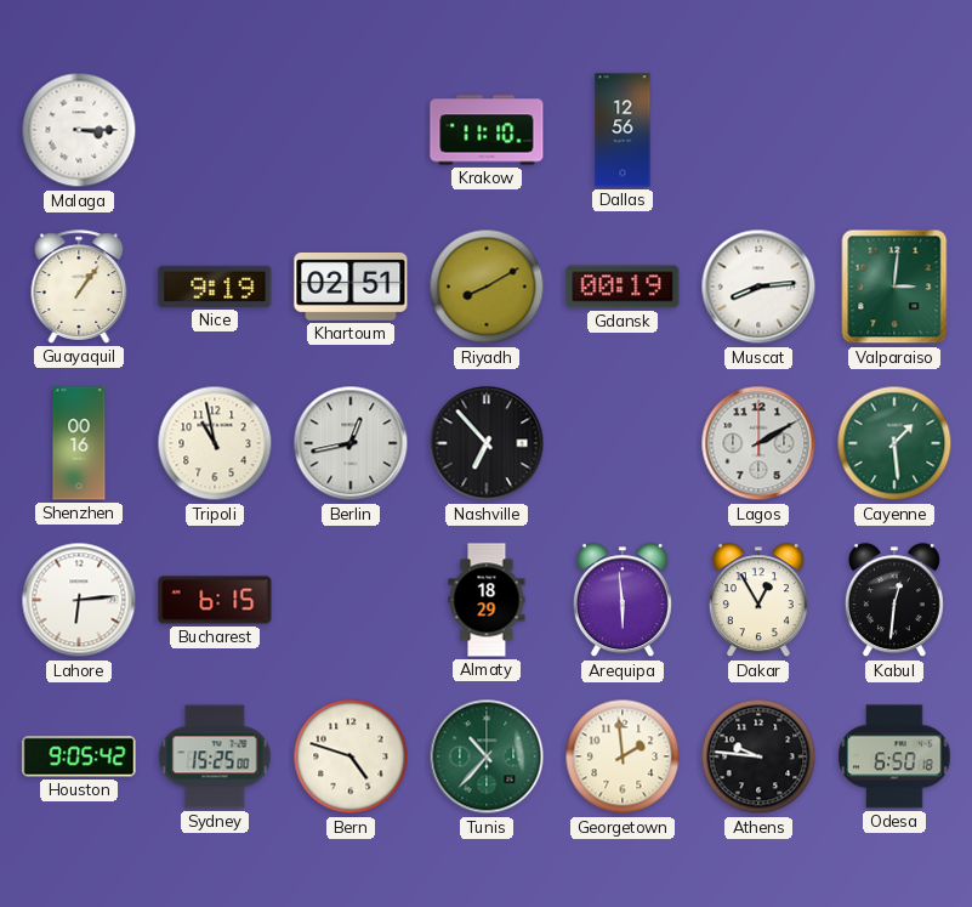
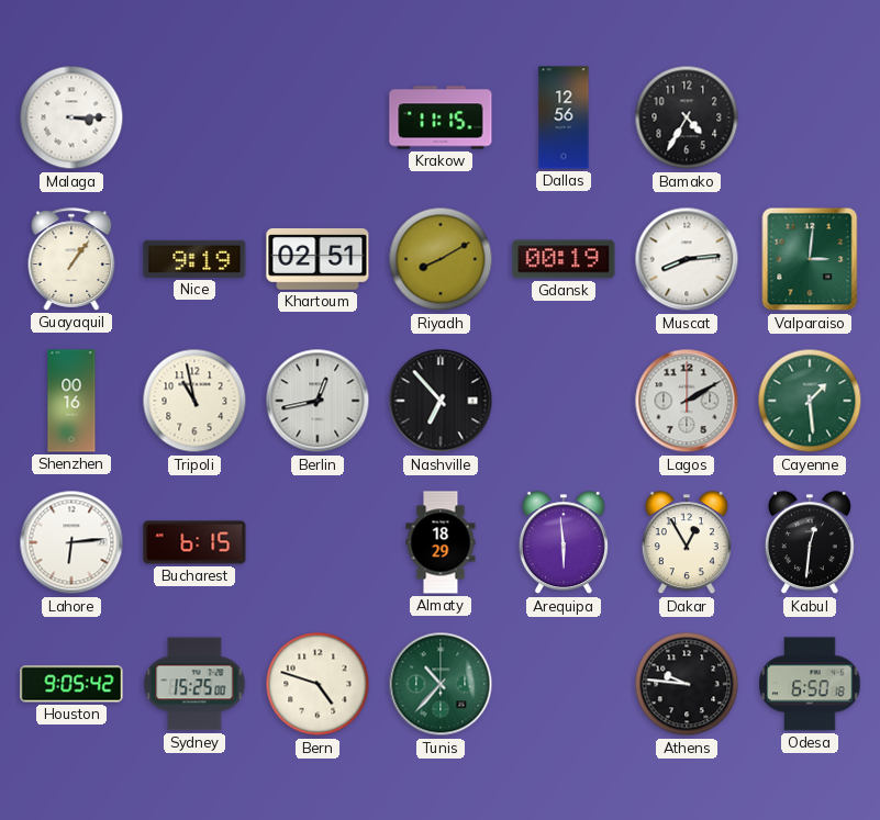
Krakow: 11:10 -> 11:15
Bamako: none -> 4:35
Georgetown: 1:59 -> none
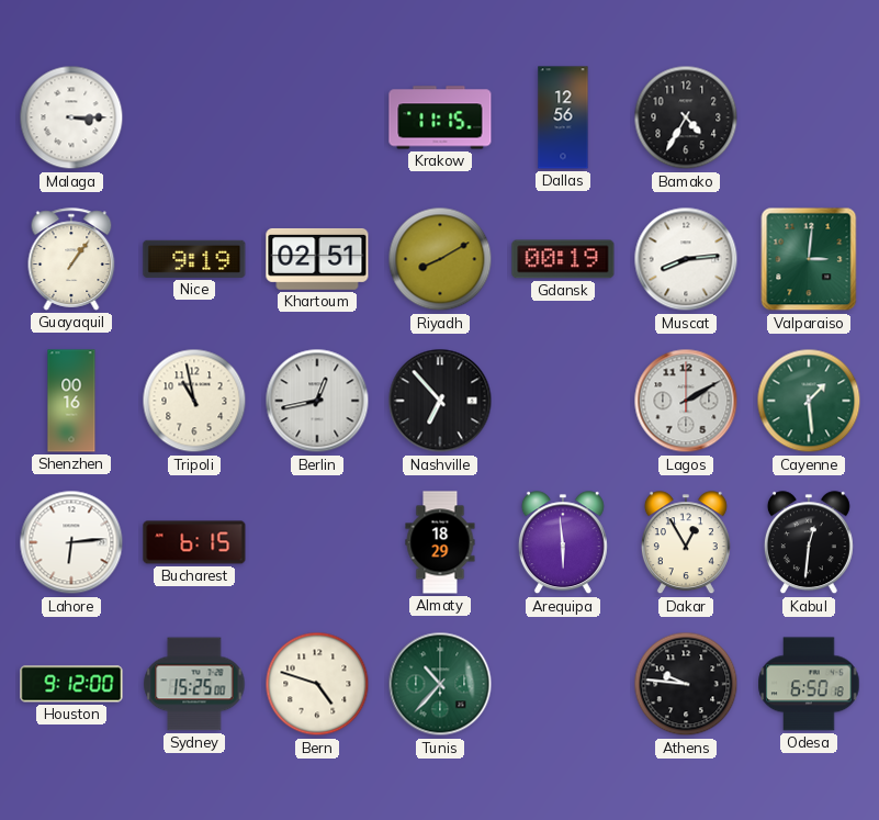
Houston: 9:05 -> 9:12
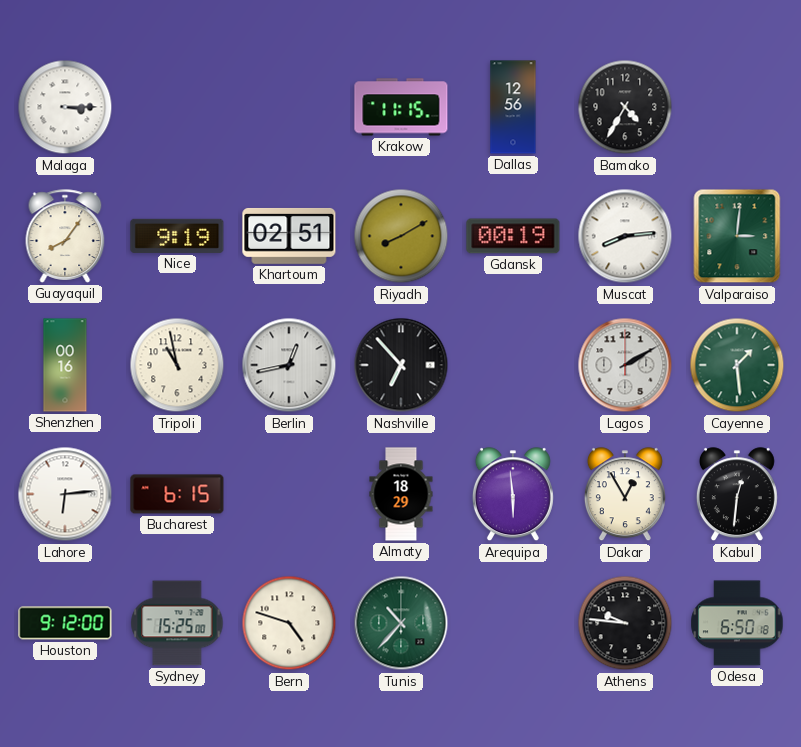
Guayaquil: 1:06 -> 8:06
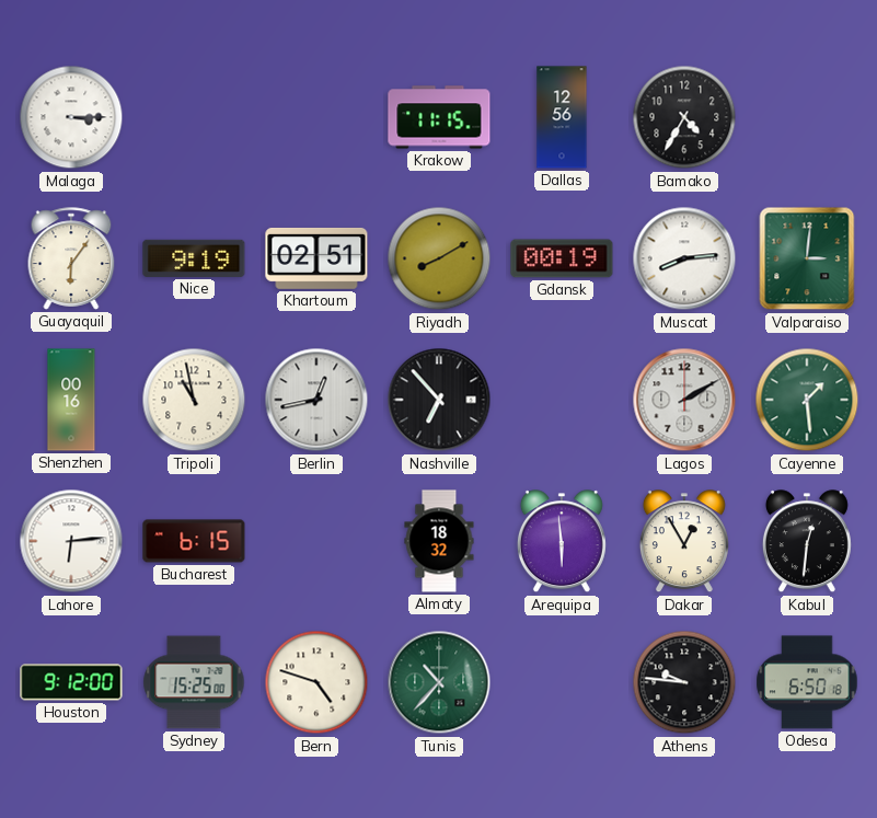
Guayaquil: 8:06 -> 6:06
Almaty: 18:29 -> 18:32
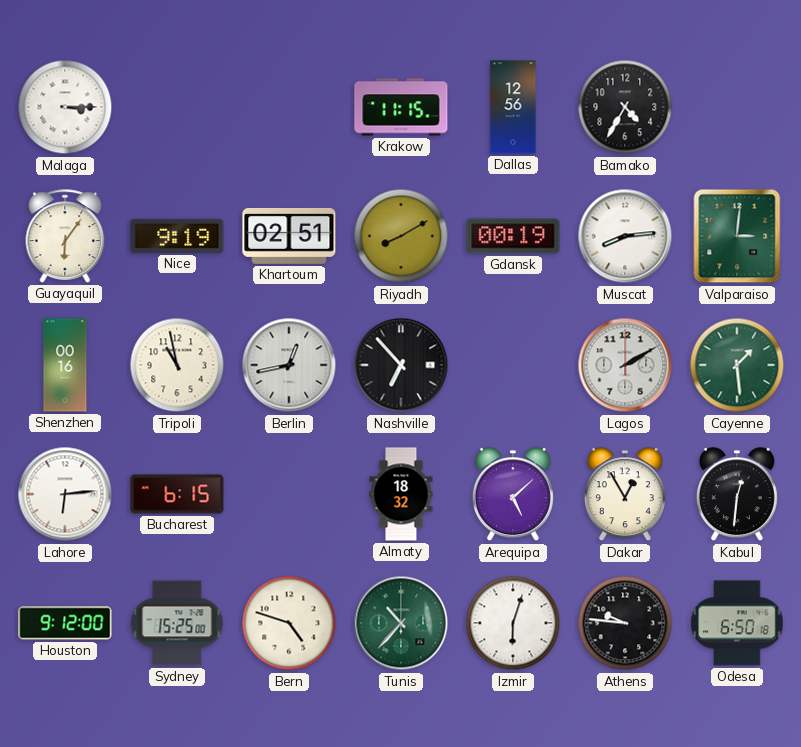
Arequipa: 5:59 -> 5:08
Izmir: none -> 6:03
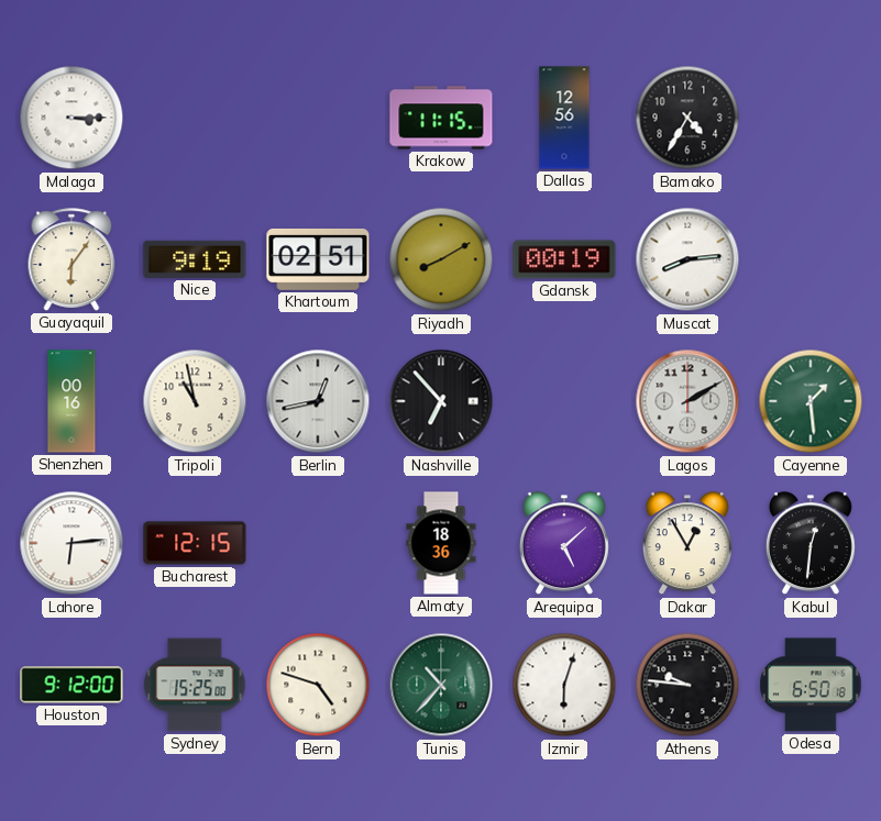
Valparaiso: 3:01 -> none
Bucharest: 6:15 -> 12:15
Almaty: 18:32 -> 18:36
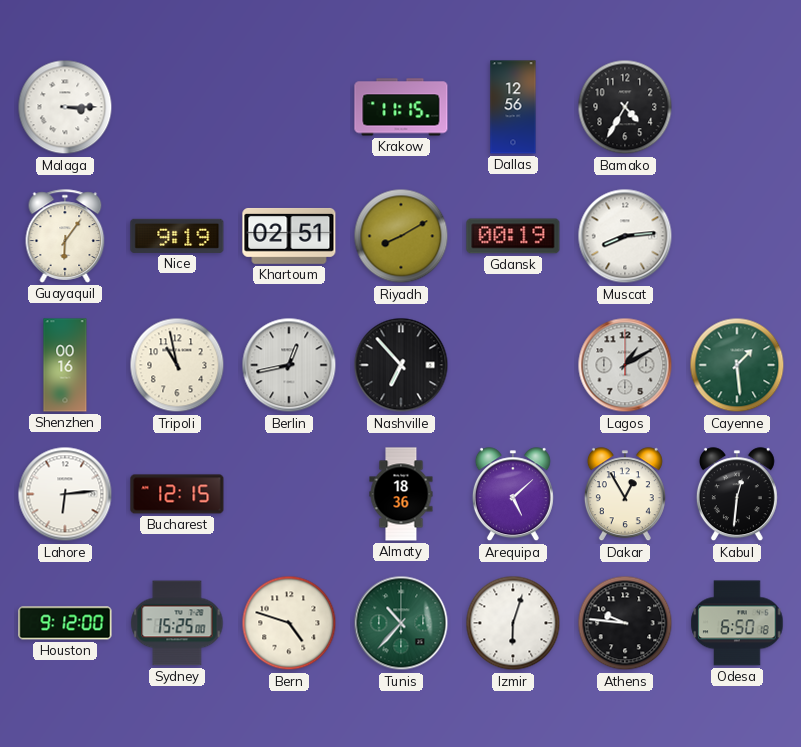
Lagos: 2:10 -> 1:10
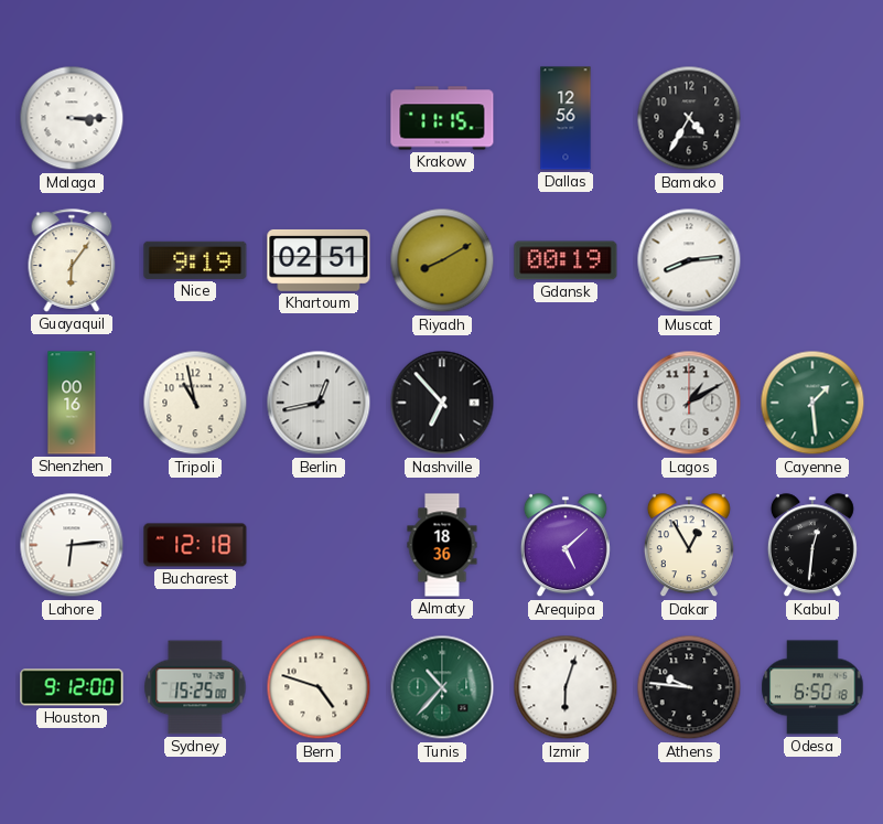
Bucharest: 12:15 -> 12:18
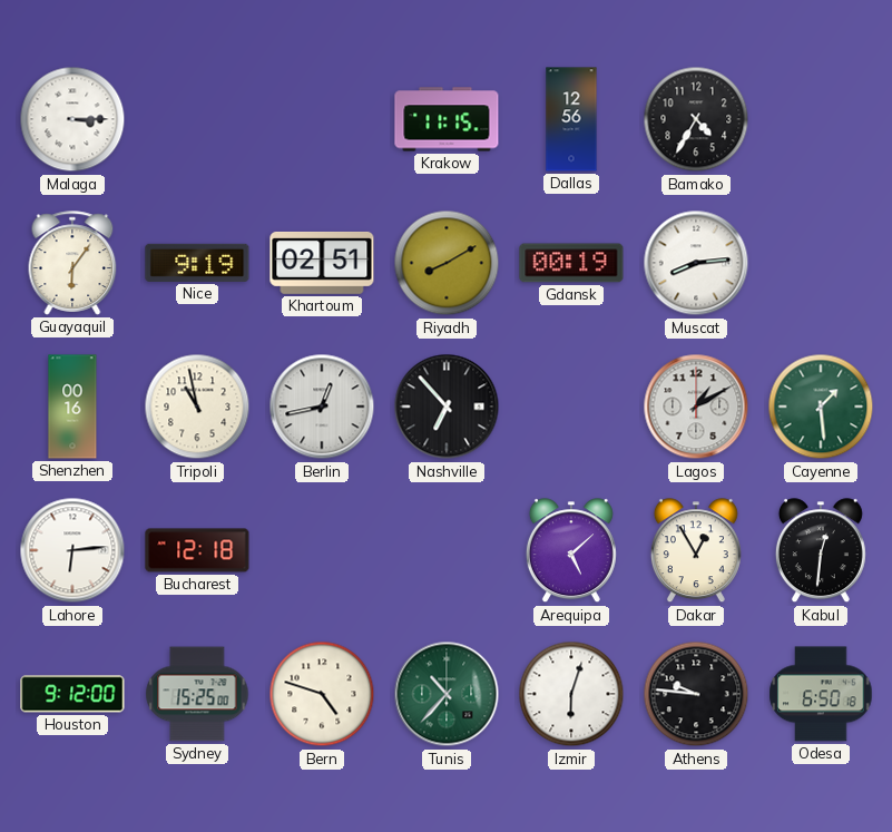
Almaty: 18:36 -> none
